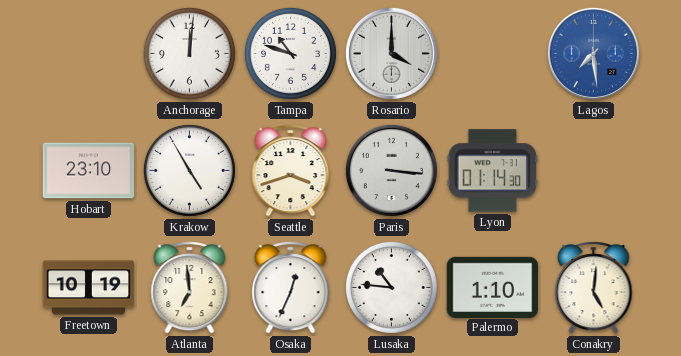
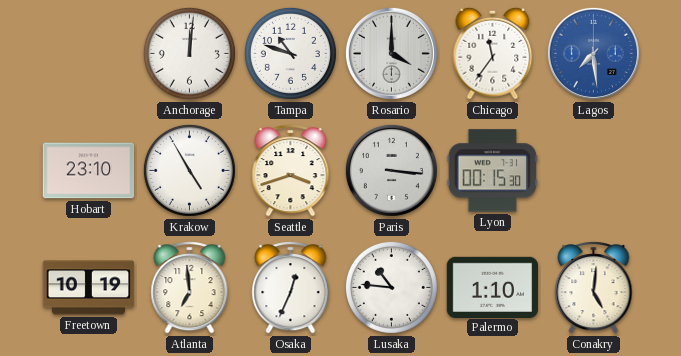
Chicago: none -> 11:36
Lyon: 01:14 -> 00:15
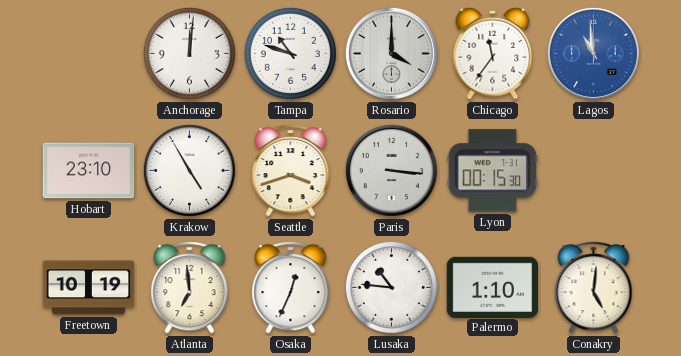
Lagos: 7:29 -> 10:59
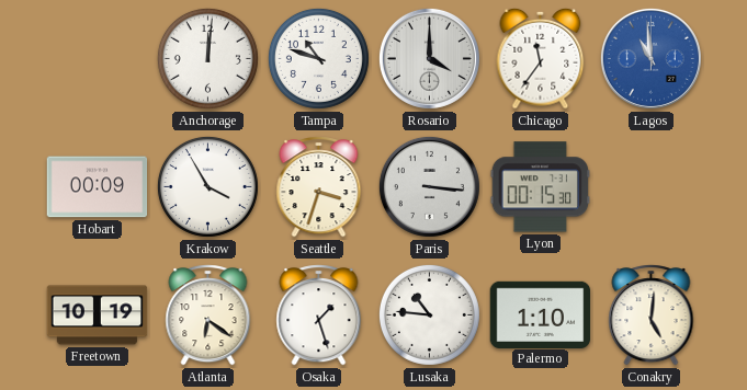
Hobart: 23:10 -> 00:09
Krakow: 4:55 -> 3:55
Seattle: 3:42 -> 3:33
Atlanta: 6:59 -> 6:21
Osaka: 12:34 -> 1:27
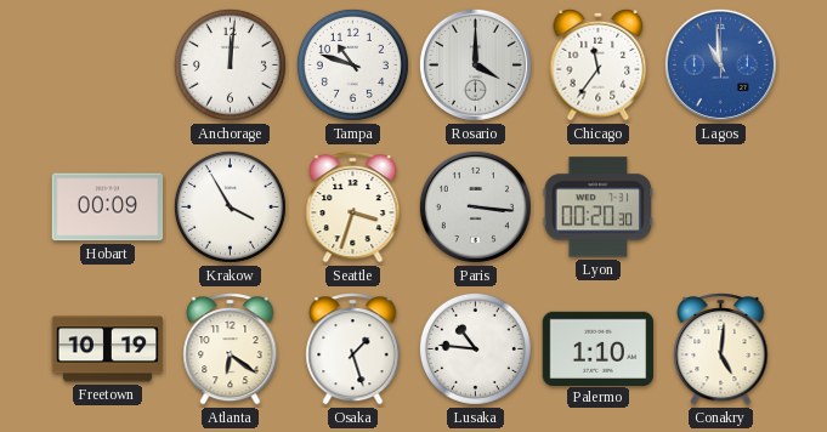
Lyon: 00:15 -> 00:20
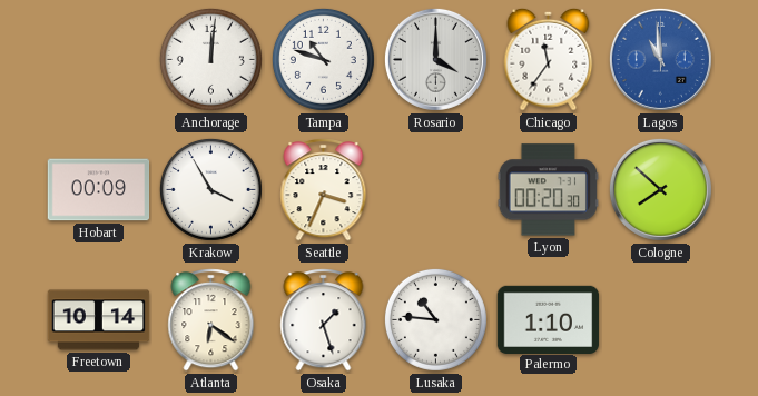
Seattle: 3:33 -> 3:34
Paris: 3:16 -> none
Cologne: none -> 7:52
Freetown: 10:19 -> 10:14
Conakry: 5:01 -> none
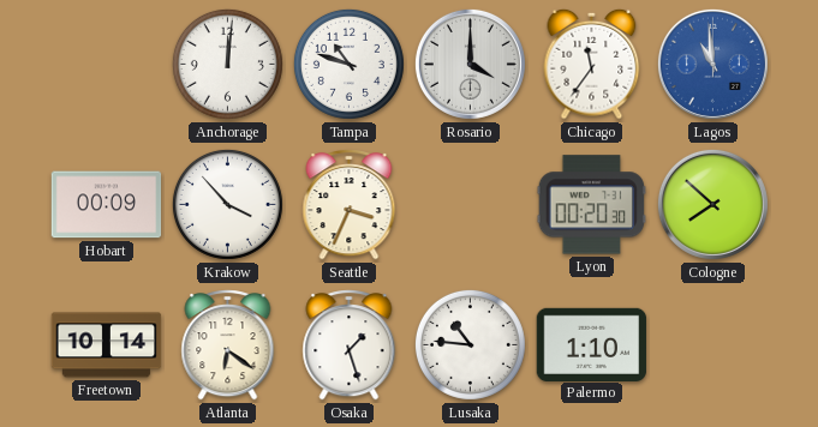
Krakow: 3:55 -> 3:53
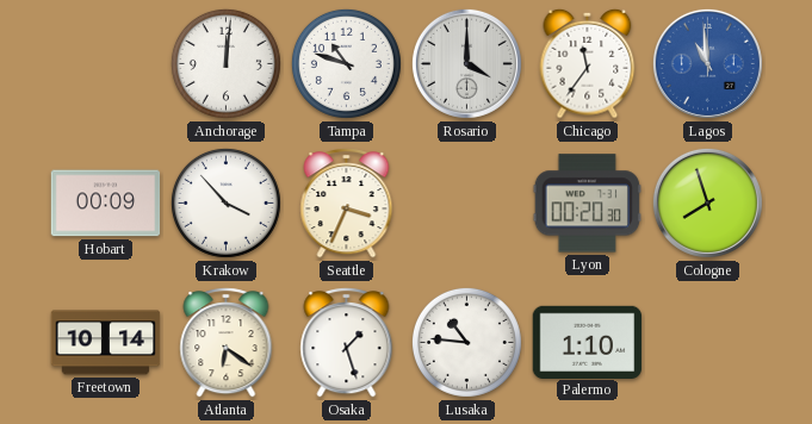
Cologne: 7:52 -> 7:57
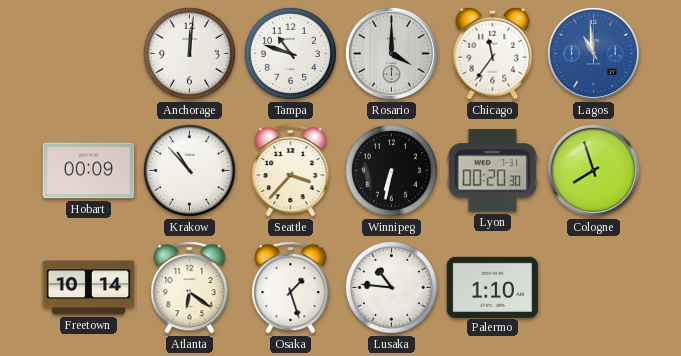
Krakow: 3:53 -> 10:53
Seattle: 3:34 -> 3:37
Winnipeg: none -> 6:32
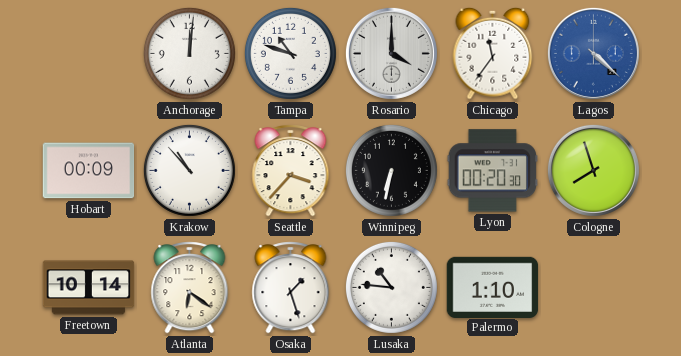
Lagos: 10:59 -> 4:22
